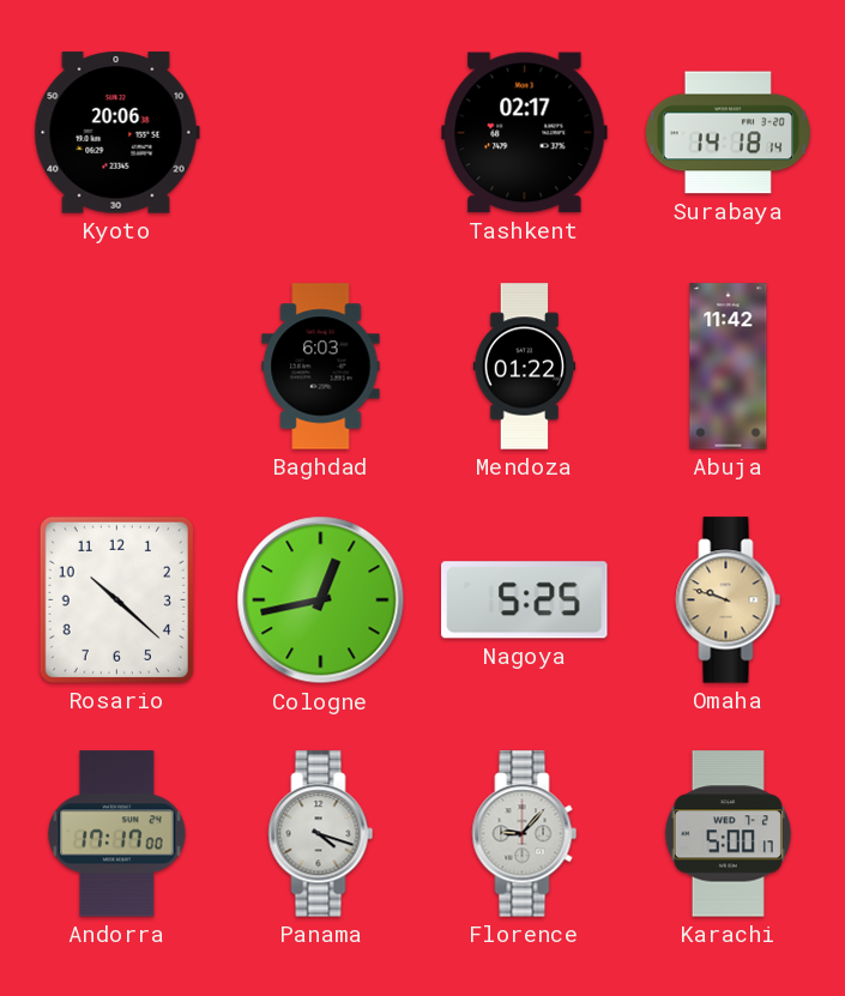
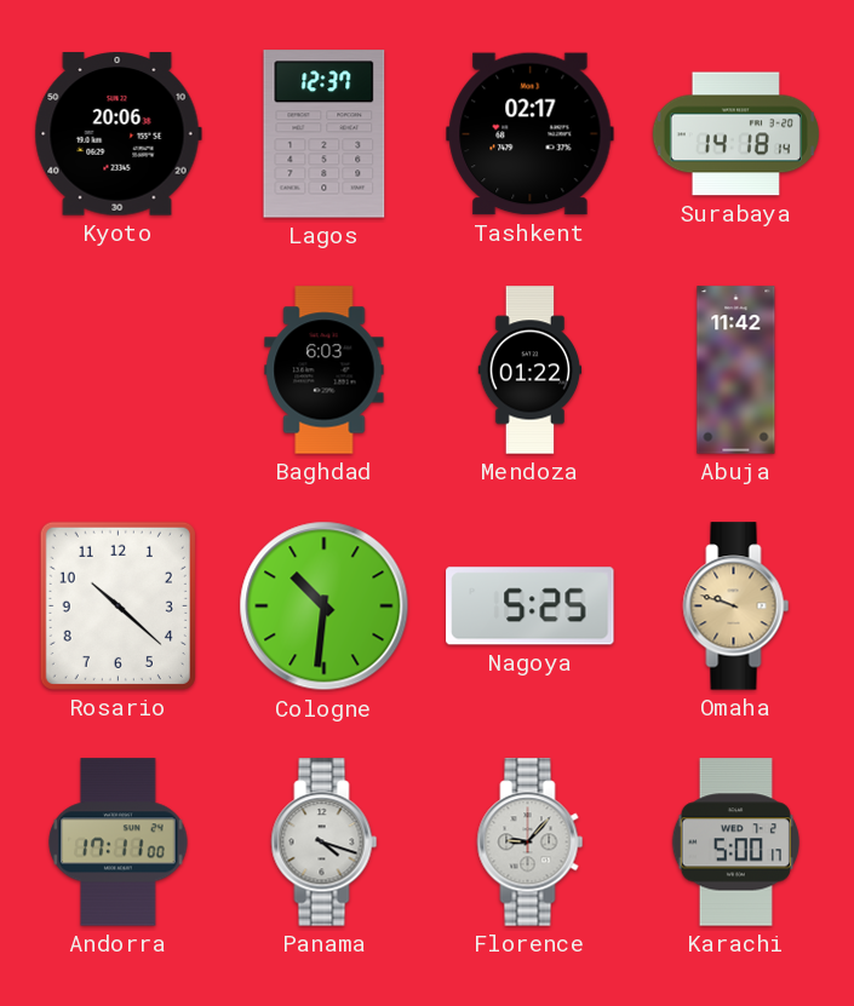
Lagos: none -> 12:37
Cologne: 12:43 -> 10:31
Andorra: 17:17 -> 17:11
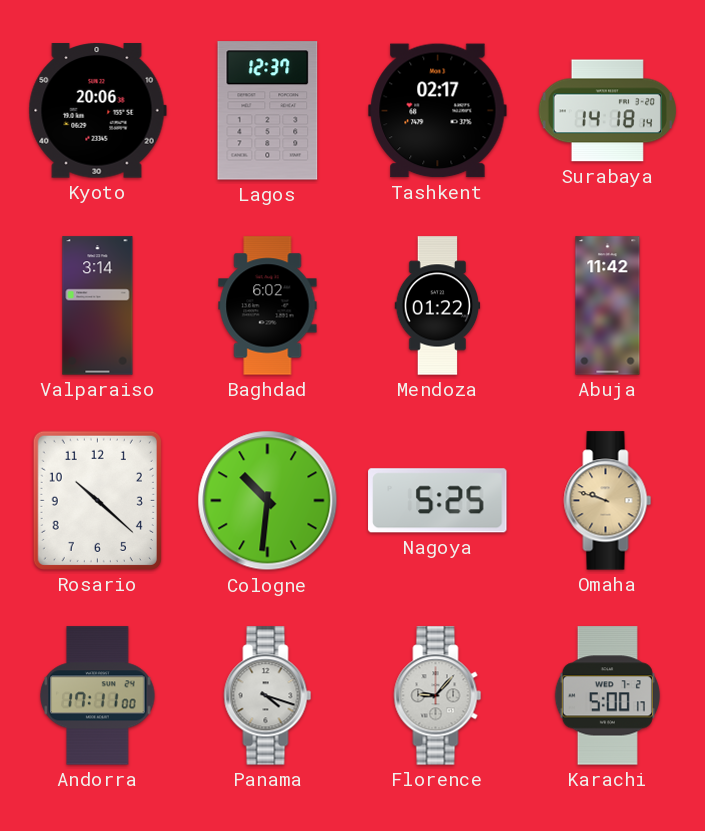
Valparaiso: none -> 3:14
Baghdad: 6:03 -> 6:02
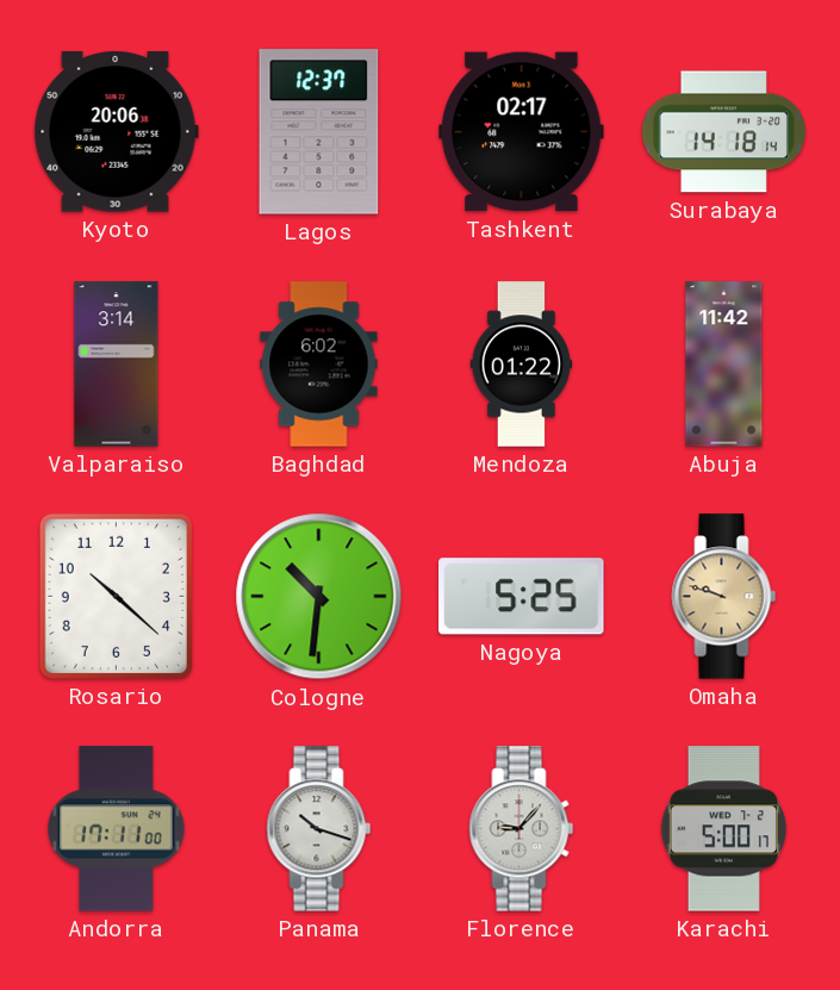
Panama: 4:18 -> 10:18
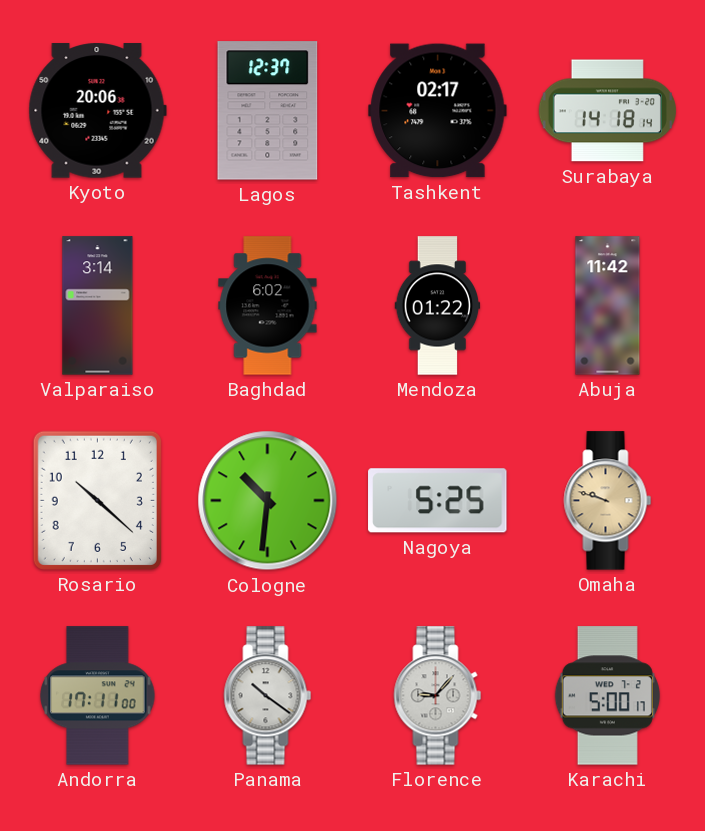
Panama: 10:18 -> 10:21
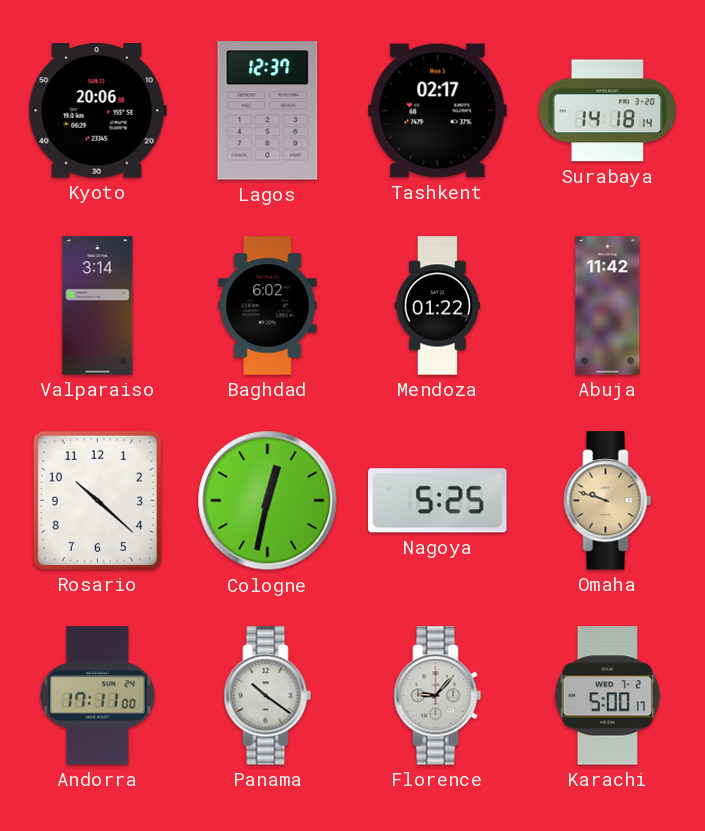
Cologne: 10:31 -> 12:32
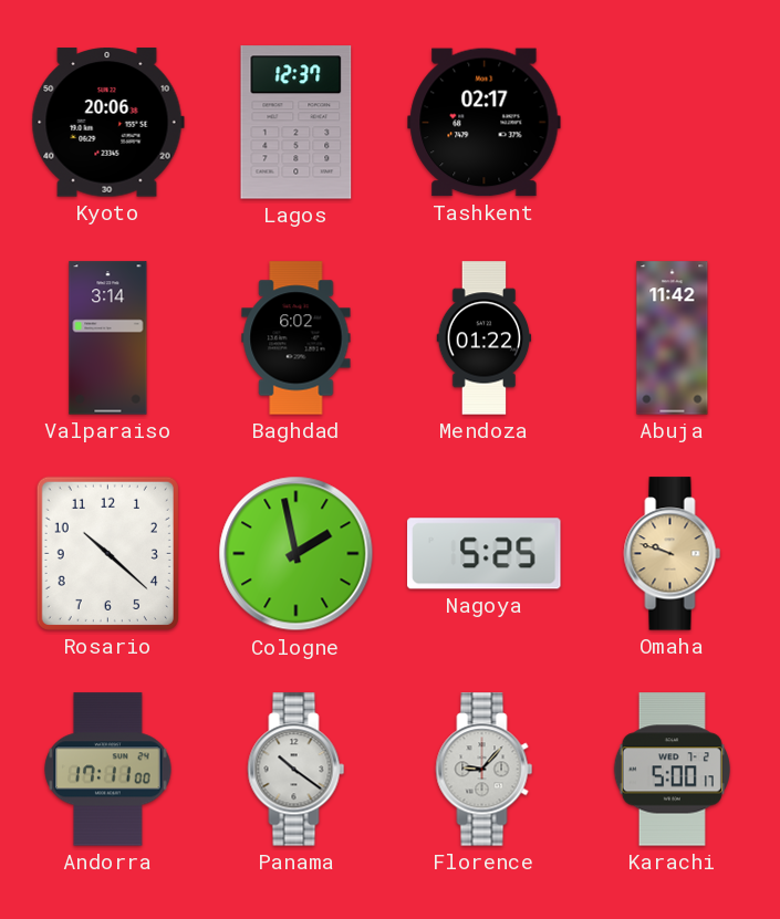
Surabaya: 14:18 -> none
Cologne: 12:32 -> 1:58
